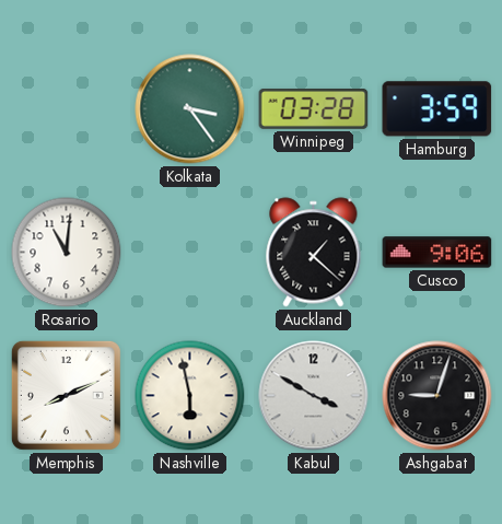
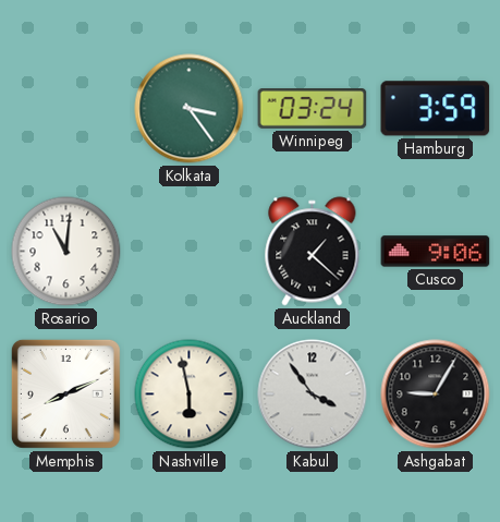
Winnipeg: 03:28 -> 03:24
Kabul: 3:50 -> 3:54
Ashgabat: 9:03 -> 9:05
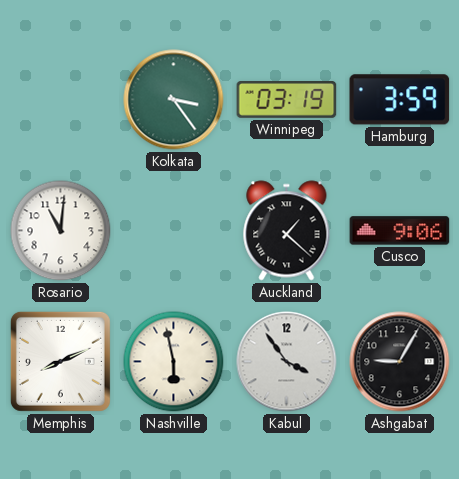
Winnipeg: 03:24 -> 03:19
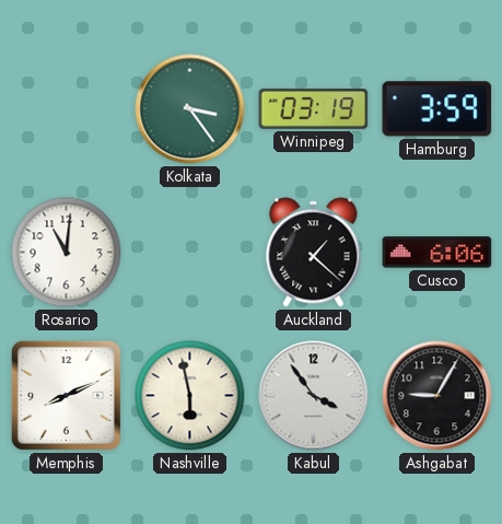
Cusco: 9:06 -> 6:06
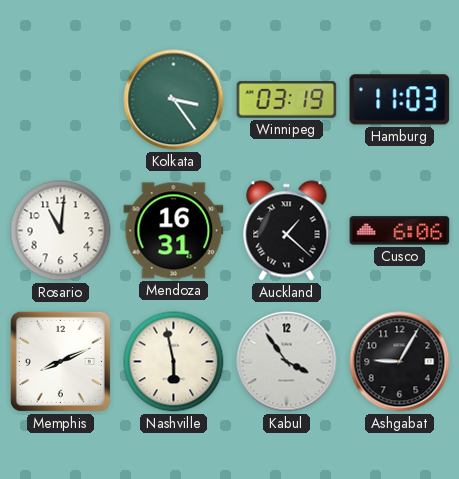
Hamburg: 3:59 -> 11:03
Mendoza: none -> 16:31
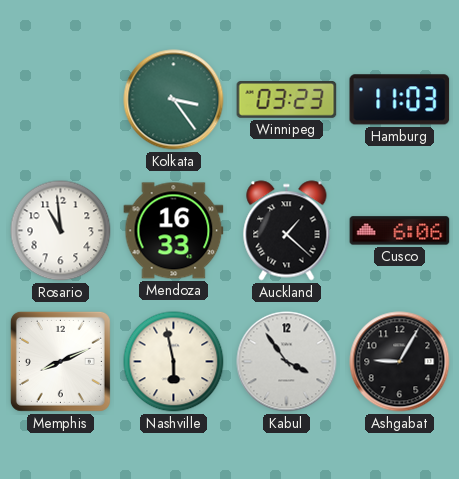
Winnipeg: 03:19 -> 03:23
Rosario: 11:01 -> 10:59
Mendoza: 16:31 -> 16:33
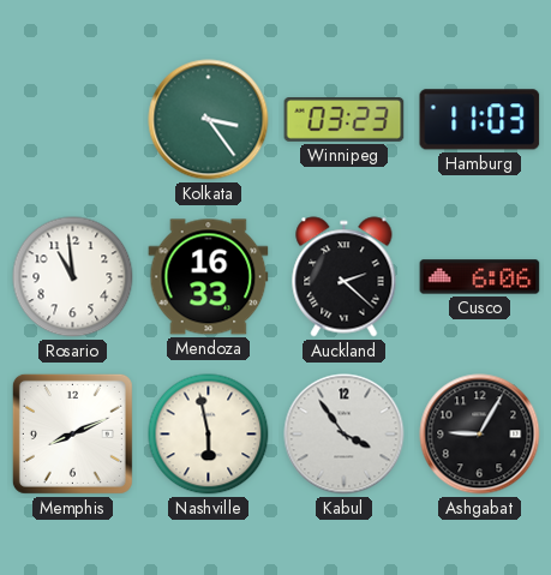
Auckland: 1:22 -> 2:22
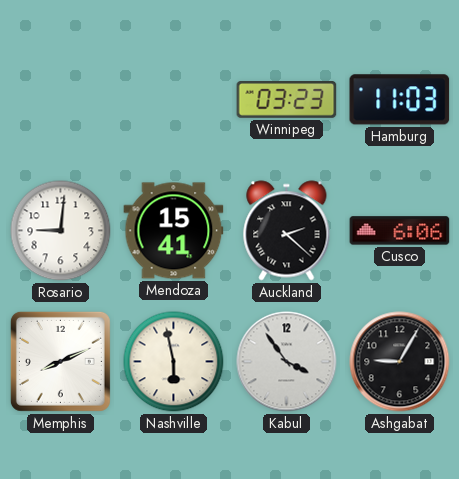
Kolkata: 3:24 -> none
Rosario: 10:59 -> 9:01
Mendoza: 16:33 -> 15:41
